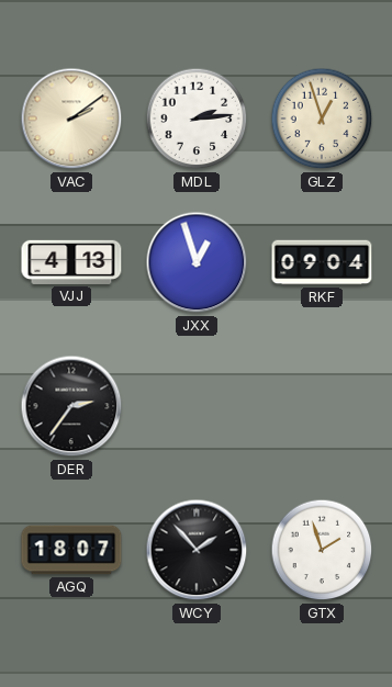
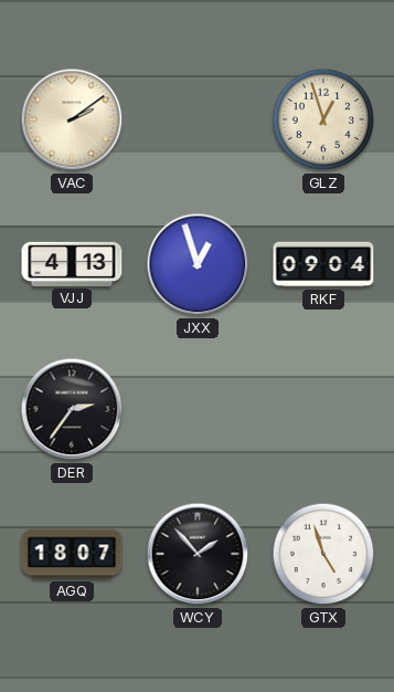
MDL: 2:14 -> none
GTX: 1:57 -> 4:57
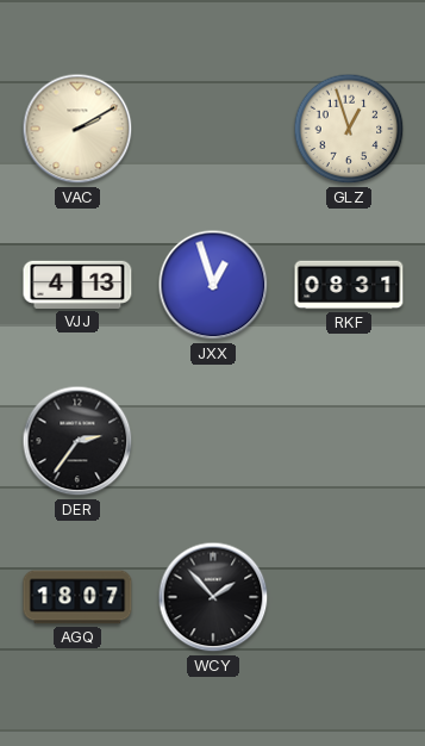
VAC: 2:09 -> 2:10
RKF: 09:04 -> 08:31
GTX: 4:57 -> none
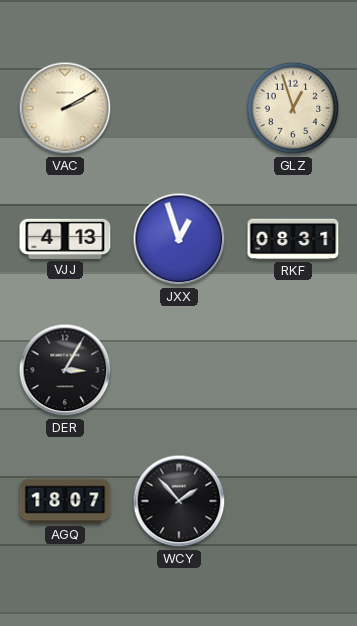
DER: 2:36 -> 3:05
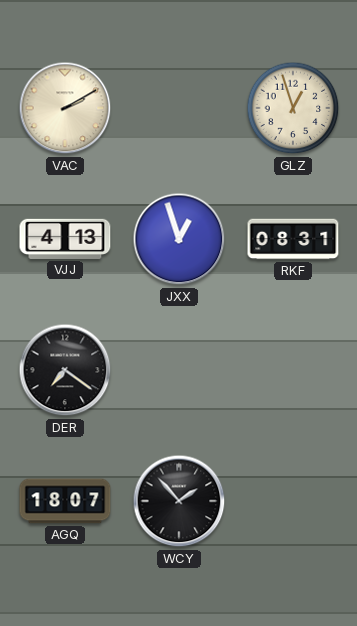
DER: 3:05 -> 7:21
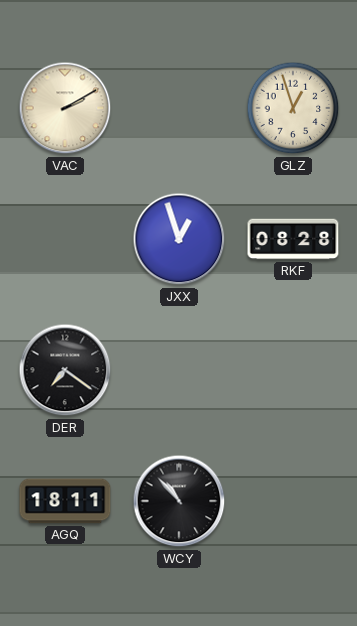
VJJ: 4:13 -> none
RKF: 08:31 -> 08:28
AGQ: 18:07 -> 18:11
WCY: 1:53 -> 10:53
